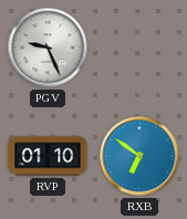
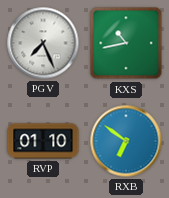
PGV: 9:26 -> 7:26
KXS: none -> 10:43
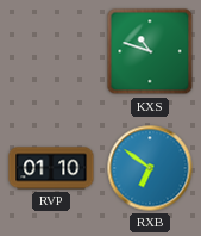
PGV: 7:26 -> none
KXS: 10:43 -> 10:48
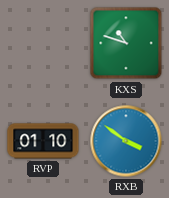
RXB: 6:51 -> 3:51
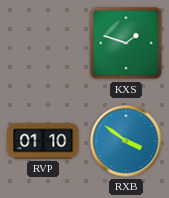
KXS: 10:48 -> 1:48
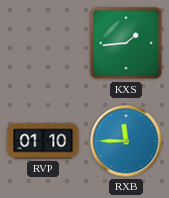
KXS: 1:48 -> 1:44
RXB: 3:51 -> 11:45
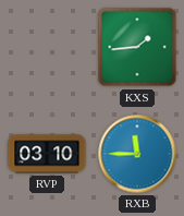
RVP: 01:10 -> 03:10
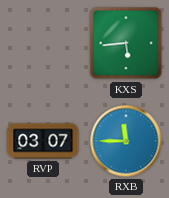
KXS: 1:44 -> 5:44
RVP: 03:10 -> 03:07
